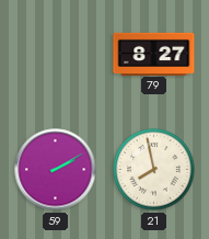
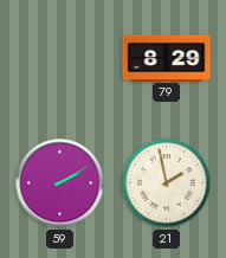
79: 8:27 -> 8:29
21: 7:58 -> 1:58
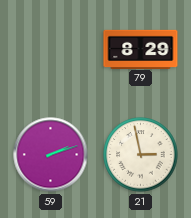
59: 2:10 -> 2:12
21: 1:58 -> 2:58
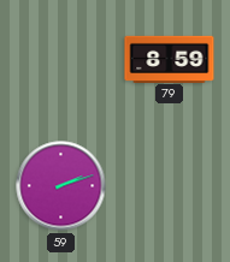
79: 8:29 -> 8:59
21: 2:58 -> none
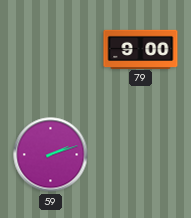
79: 8:59 -> 9:00
